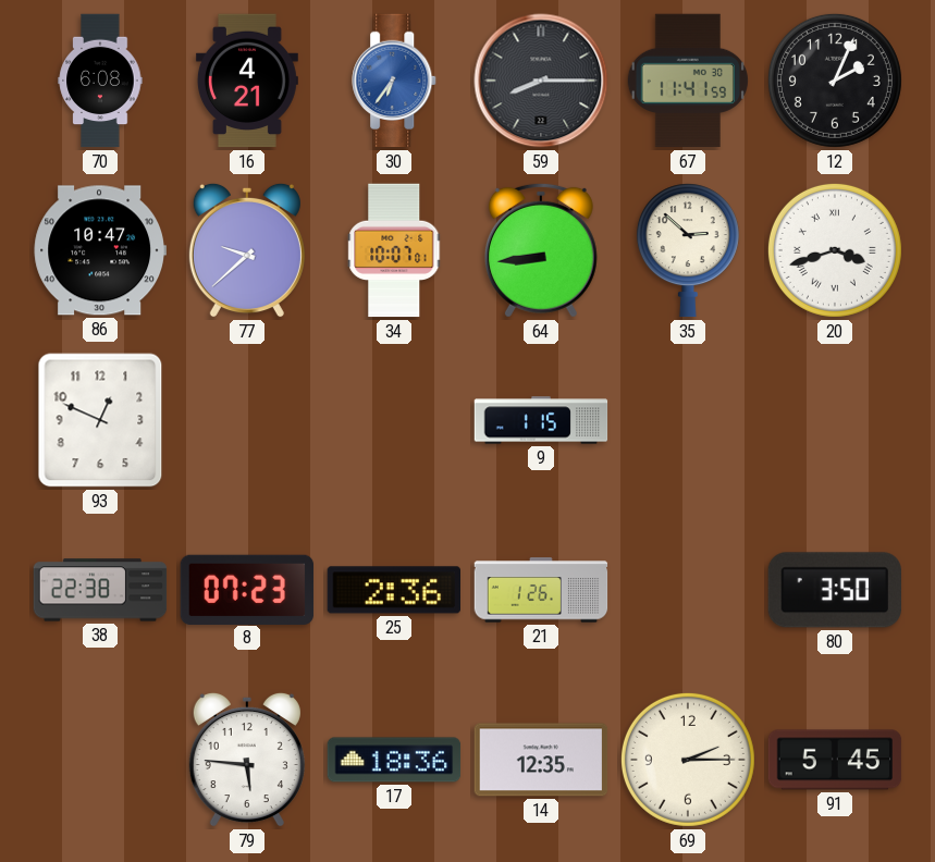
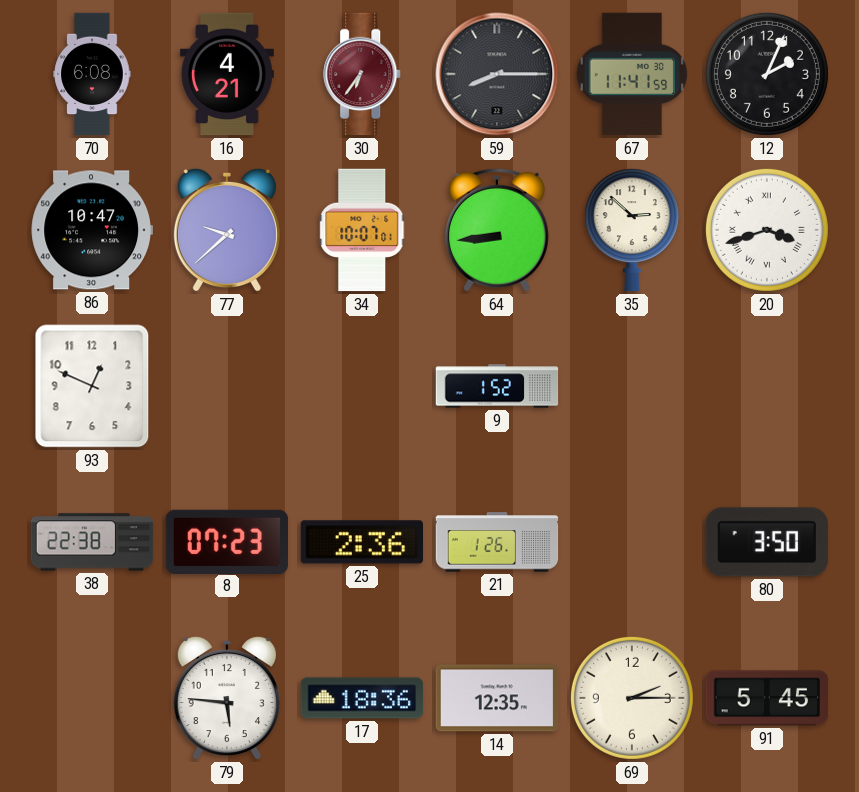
30 dial: blue -> burgundy
9: 1:15 -> 1:52
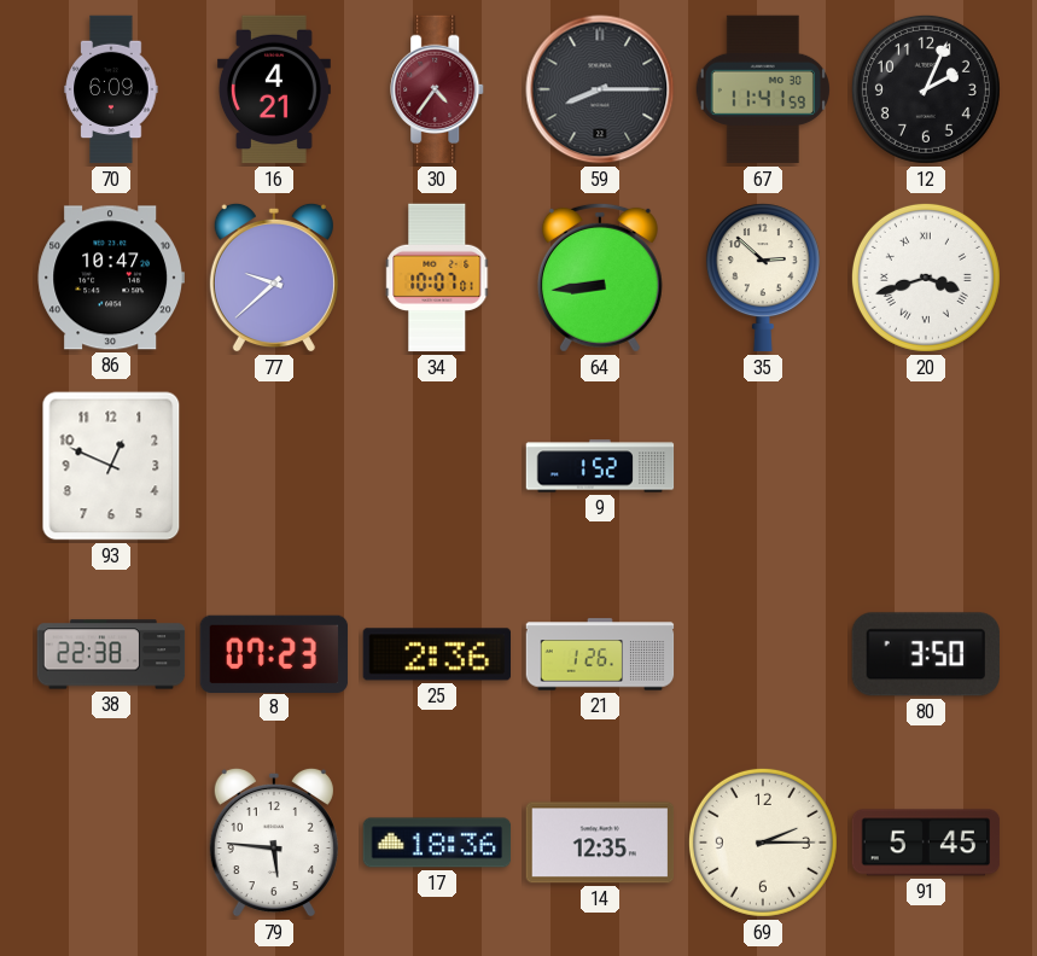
70: 6:08 -> 6:09
30: 6:36 -> 4:36
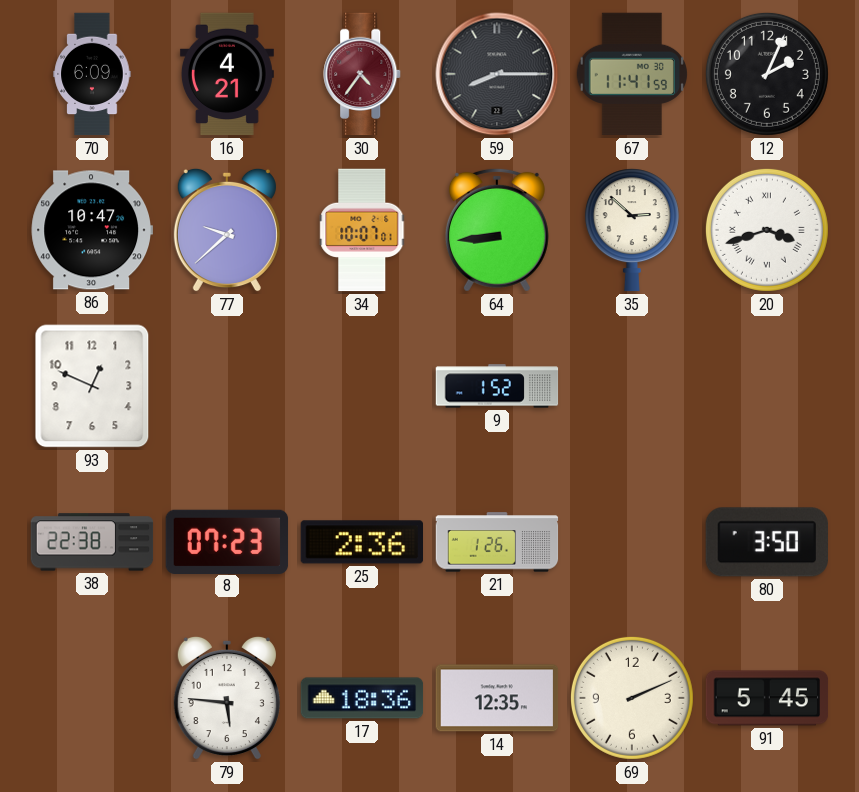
69: 2:15 -> 2:11
